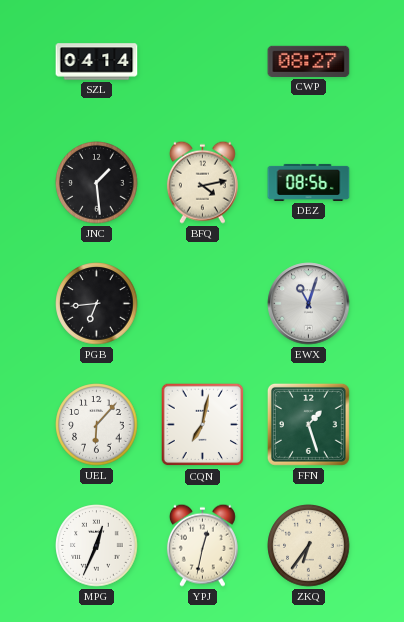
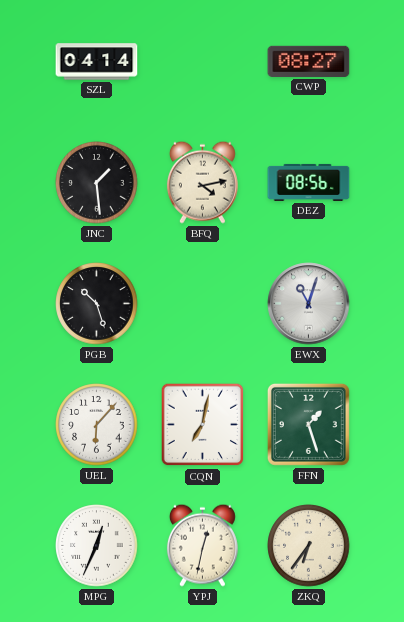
PGB: 6:44 -> 10:27
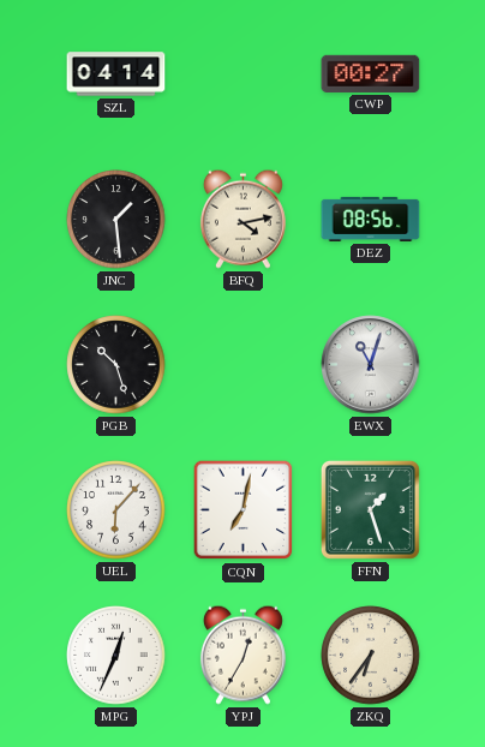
CWP: 08:27 -> 00:27
YPJ: 12:32 -> 12:35
